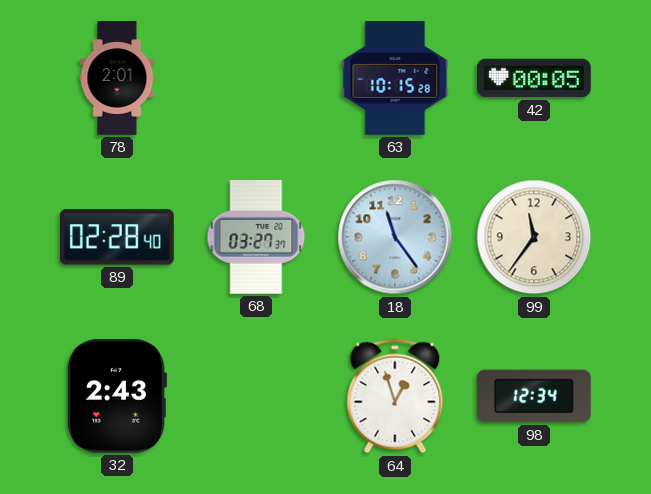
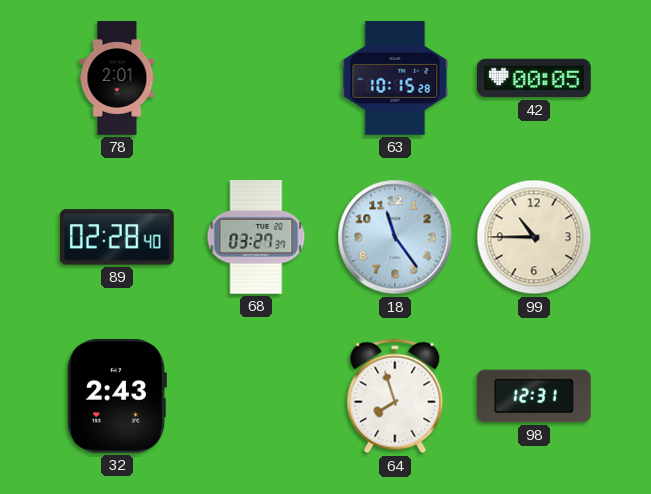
99: 11:36 -> 10:45
64: 12:57 -> 7:57
98: 12:34 -> 12:31
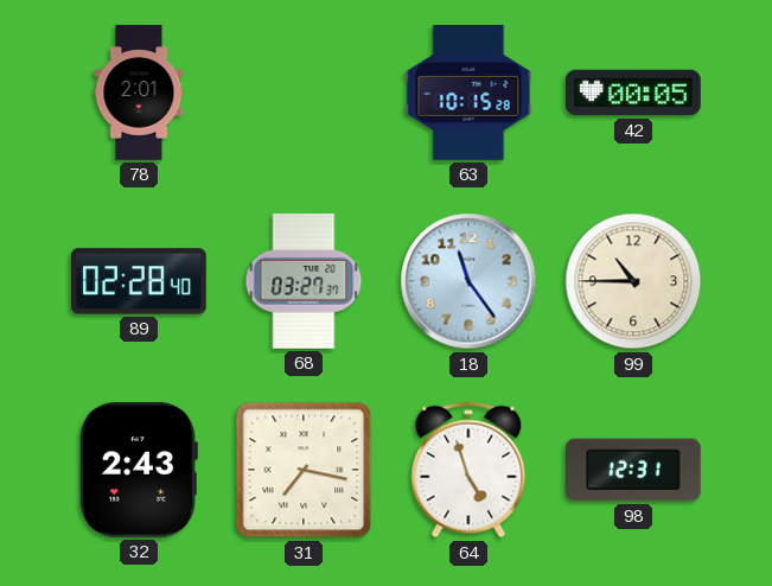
31: none -> 7:17
64: 7:57 -> 4:57
